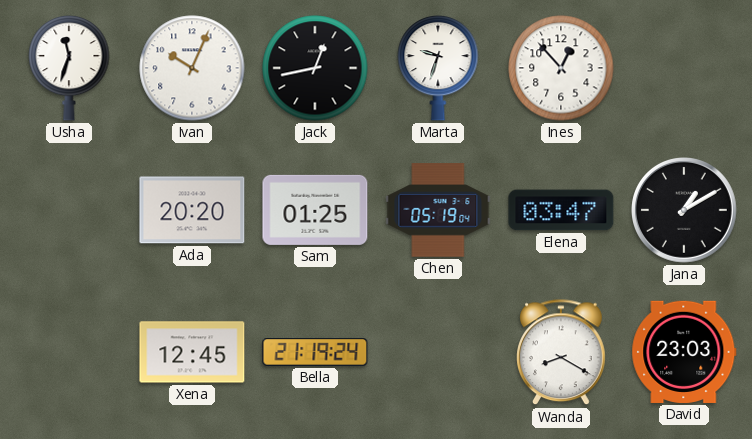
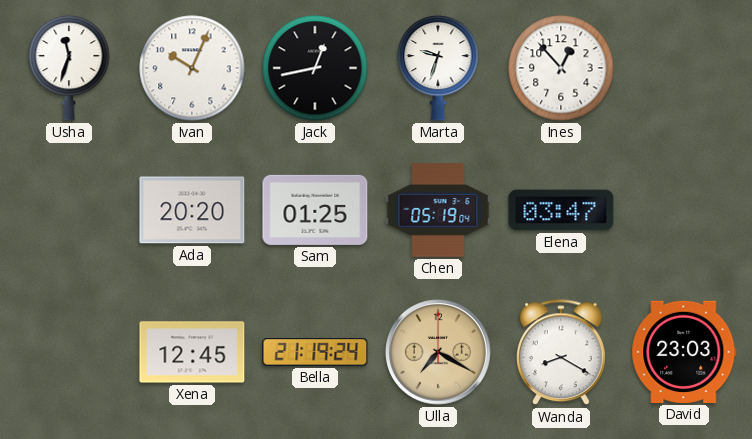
Jana: 1:10 -> none
Ulla: none -> 7:20
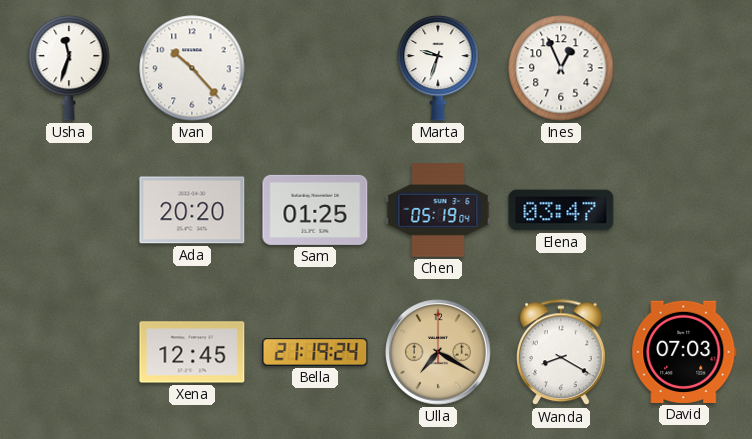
Ivan: 10:04 -> 10:23
Jack: 12:43 -> none
Ines: 12:53 -> 12:56
David: 23:03 -> 07:03
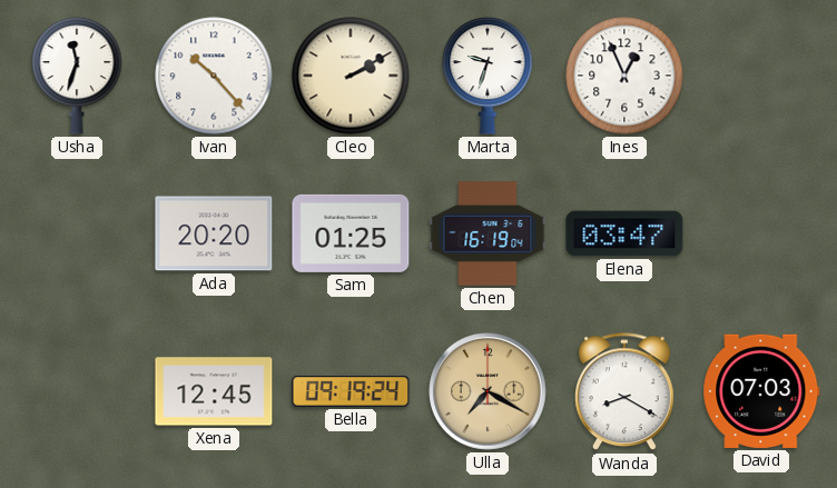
Cleo: none -> 2:10
Chen: 05:19 -> 16:19
Bella: 21:19 -> 09:19
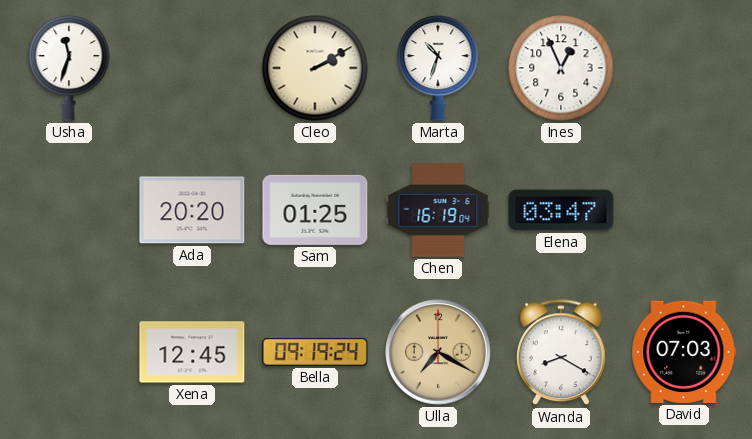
Ivan: 10:23 -> none
Marta: 9:33 -> 10:33
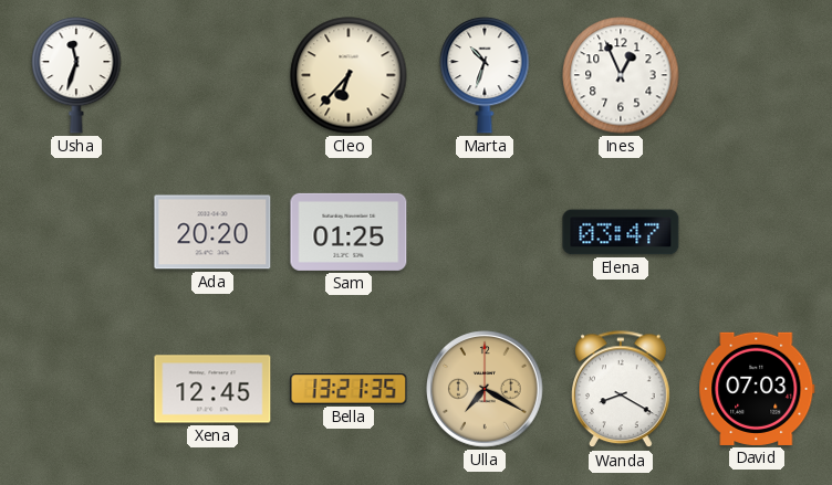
Cleo: 2:10 -> 6:37
Chen: 16:19 -> none
Bella: 09:19 -> 13:21
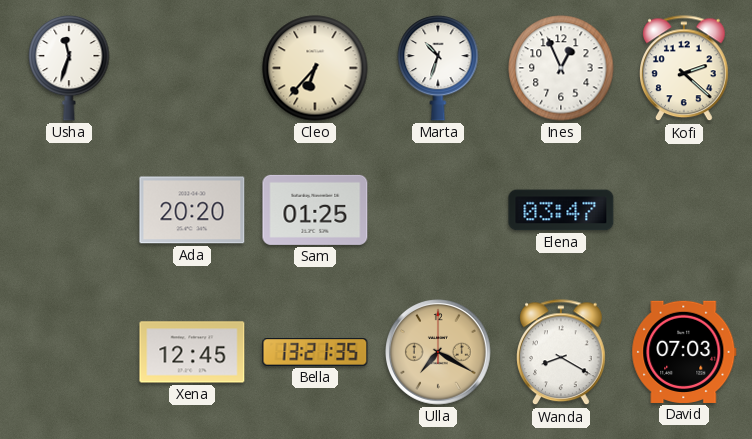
Kofi: none -> 2:22
